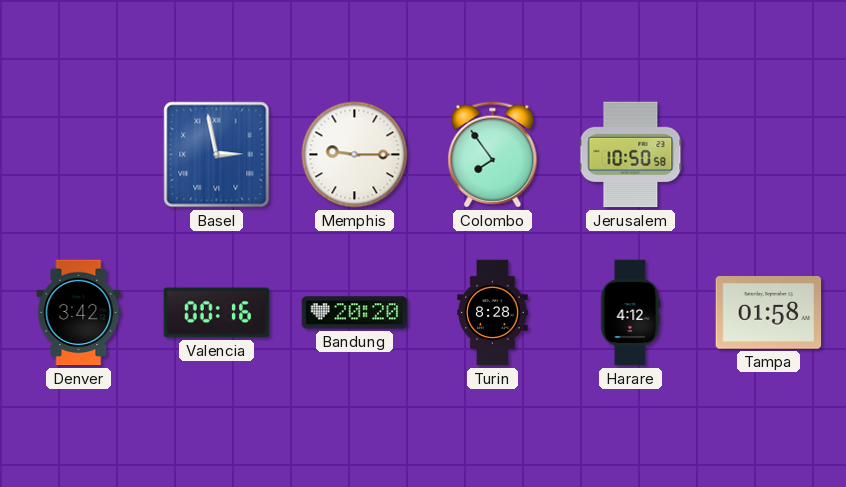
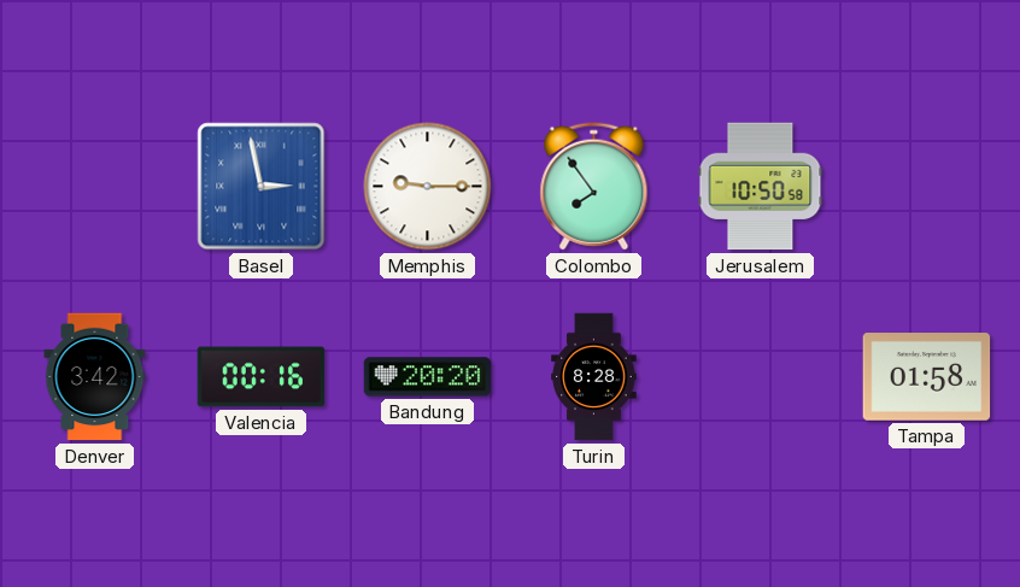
Harare: 4:12 -> none
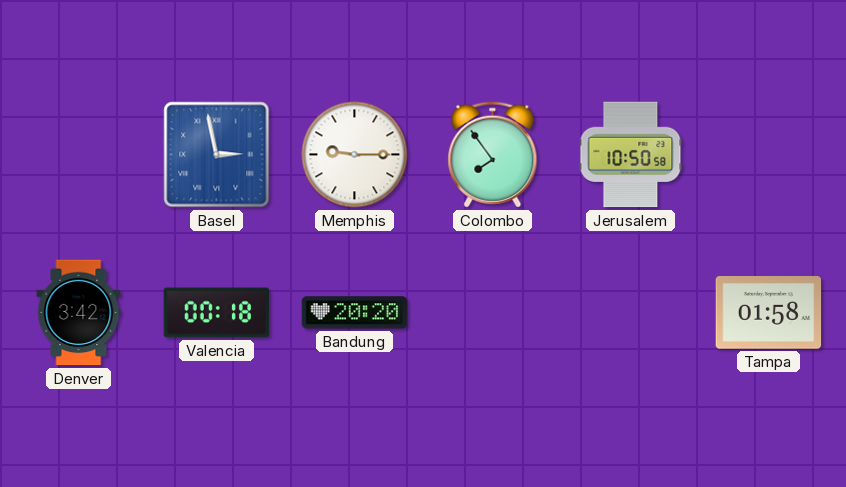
Valencia: 00:16 -> 00:18
Turin: 8:28 -> none
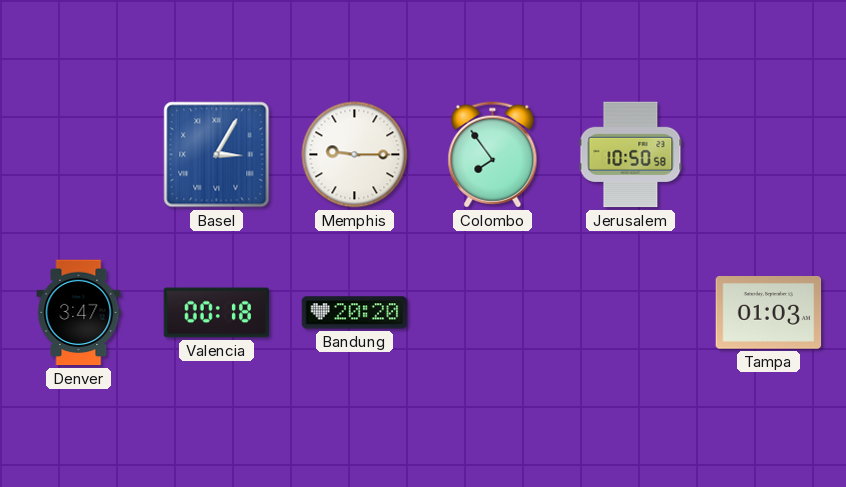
Basel: 2:58 -> 3:05
Denver: 3:42 -> 3:47
Tampa: 01:58 -> 01:03
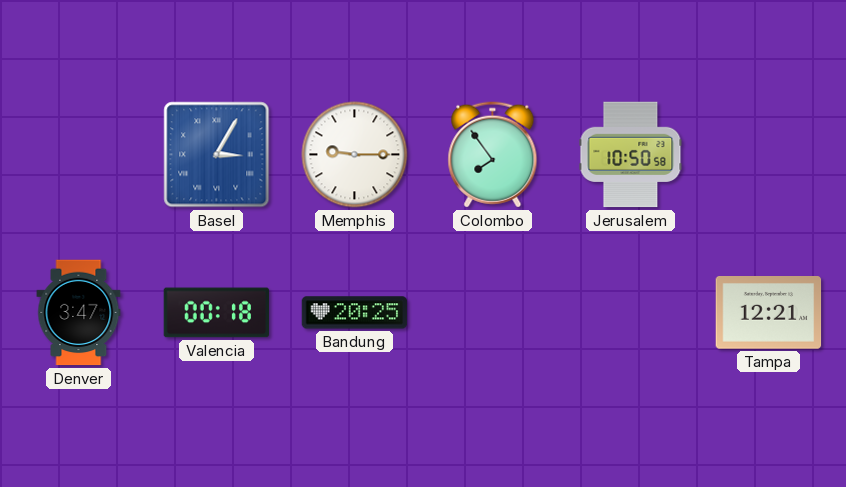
Bandung: 20:20 -> 20:25
Tampa: 01:03 -> 12:21
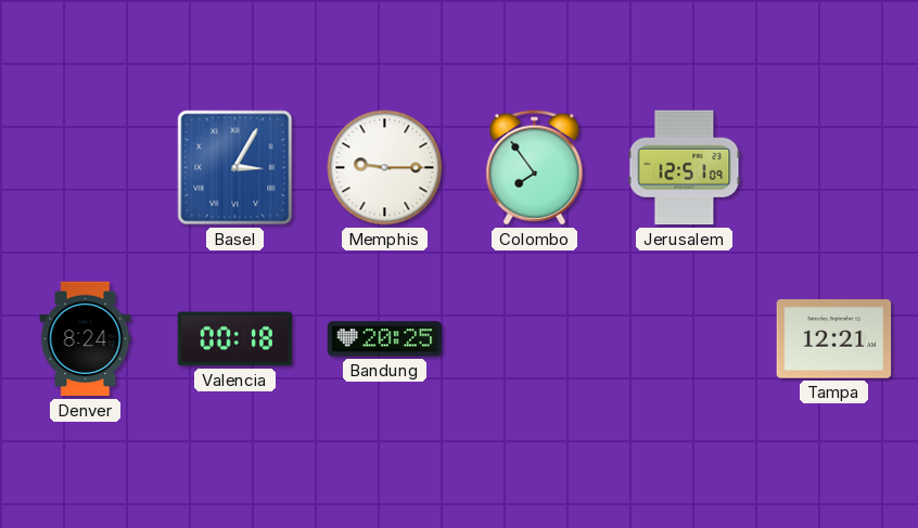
Jerusalem: 10:50 -> 12:51
Denver: 3:47 -> 8:24
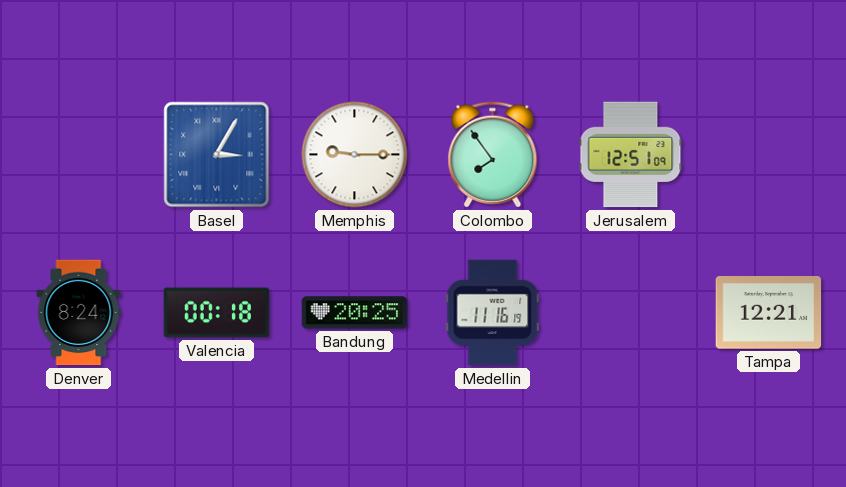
Medellin: none -> 11:16
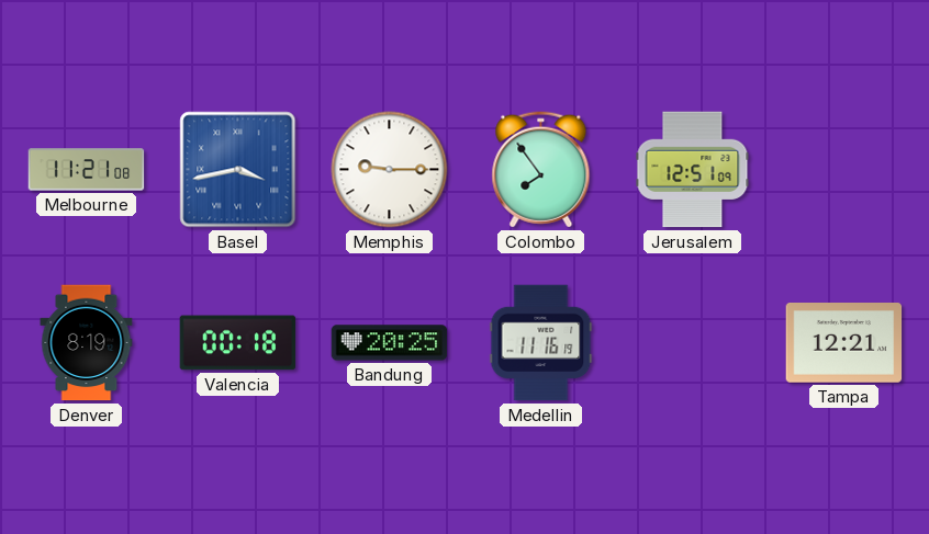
Melbourne: none -> 11:21
Basel: 3:05 -> 3:43
Denver: 8:24 -> 8:19
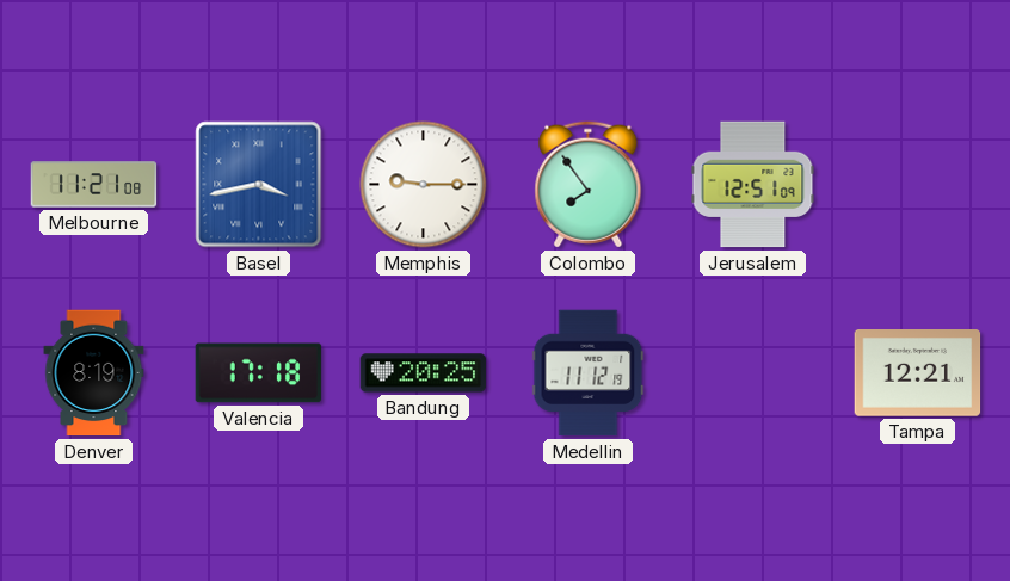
Valencia: 00:18 -> 17:18
Medellin: 11:16 -> 11:12
